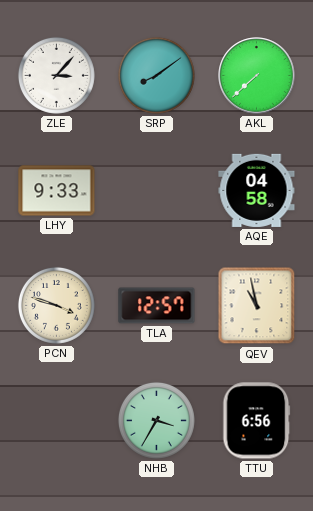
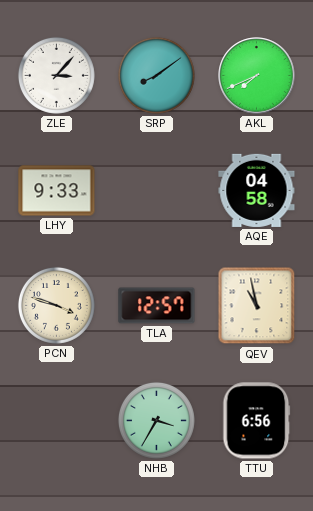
AKL: 7:38 -> 7:41
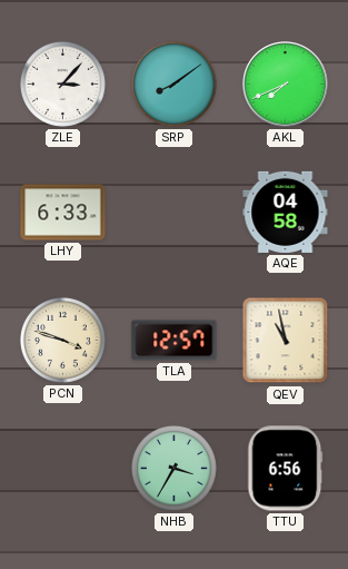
LHY: 9:33 -> 6:33
